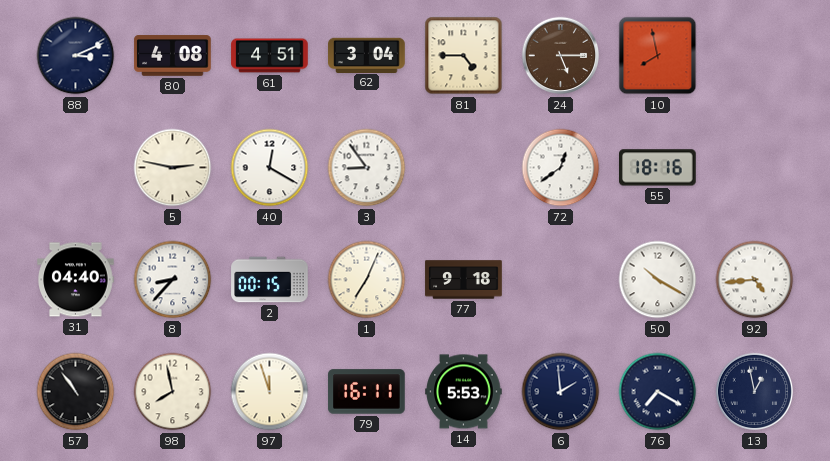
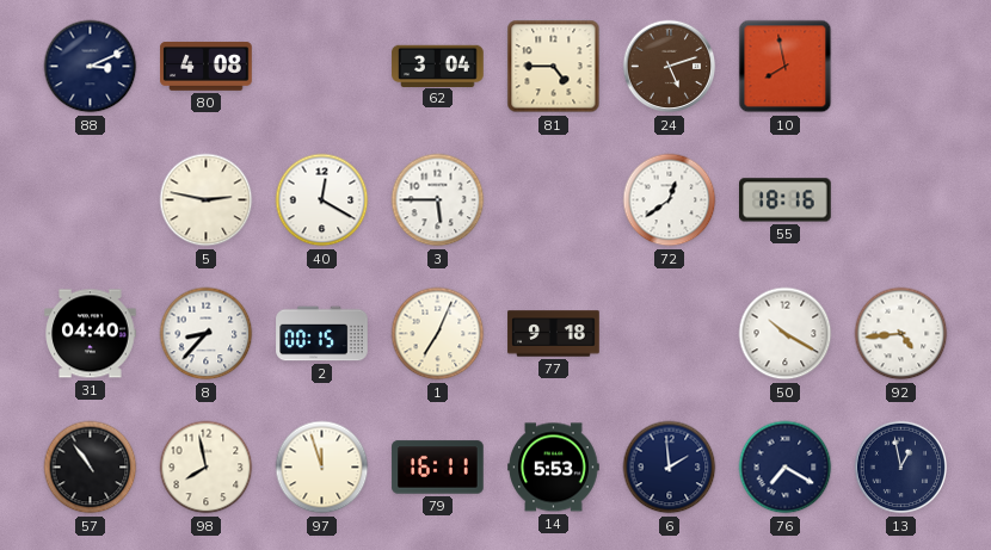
61: 4:51 -> none
24: 5:15 -> 5:12
3: 8:54 -> 5:45
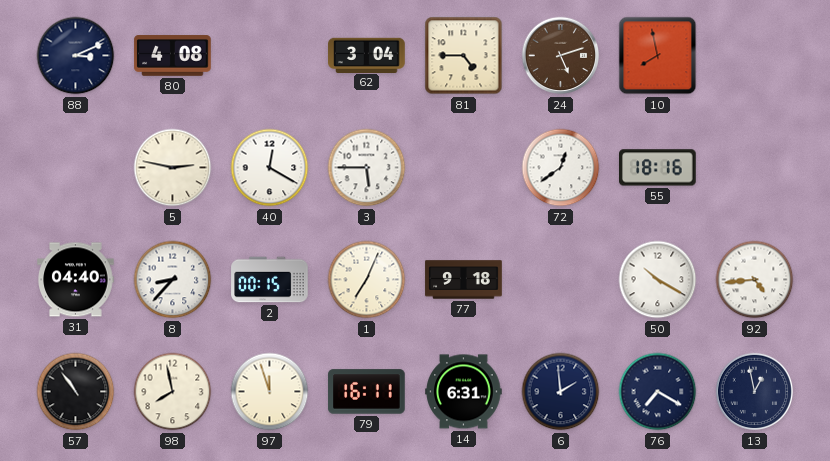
14: 5:53 -> 6:31
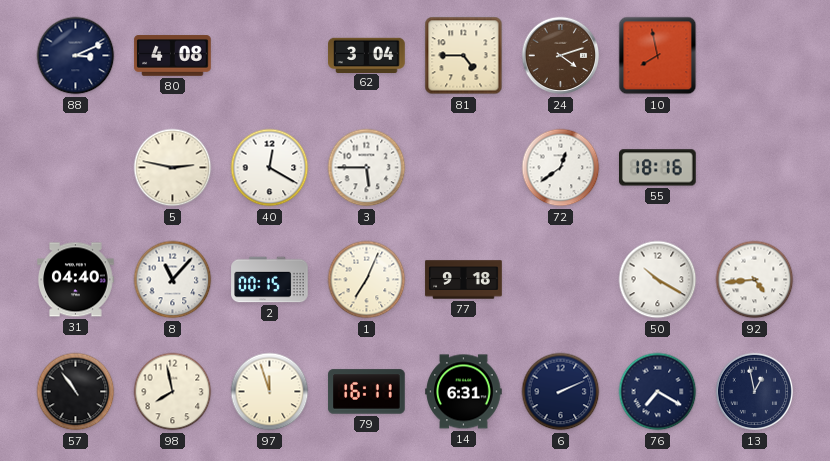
24: 5:12 -> 4:12
8: 8:37 -> 11:07
6: 1:59 -> 2:11
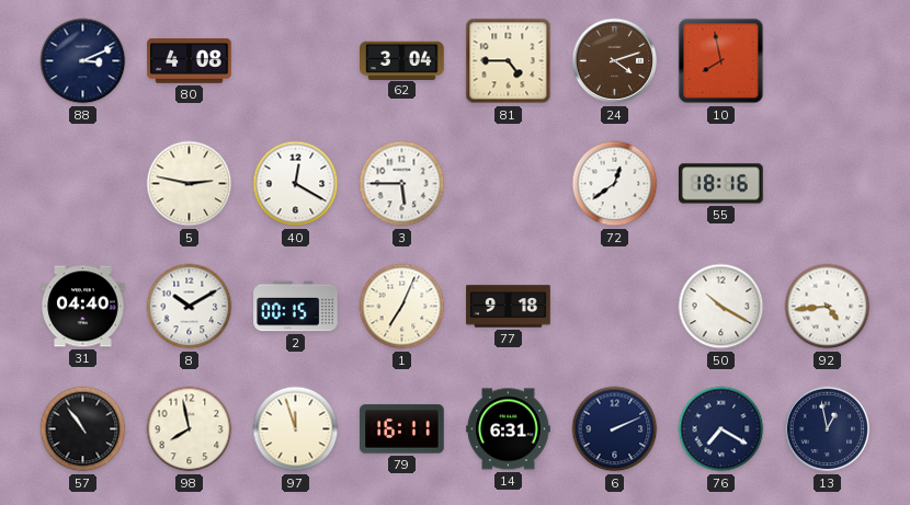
8: 11:07 -> 10:10
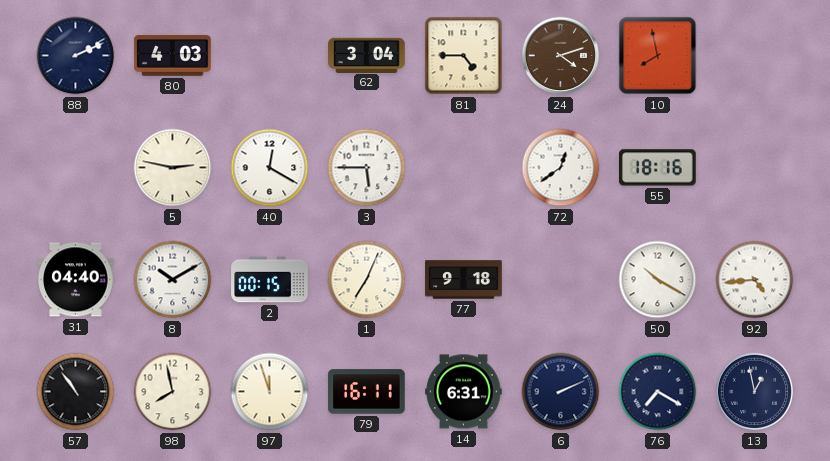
88: 3:11 -> 2:11
80: 4:08 -> 4:03
